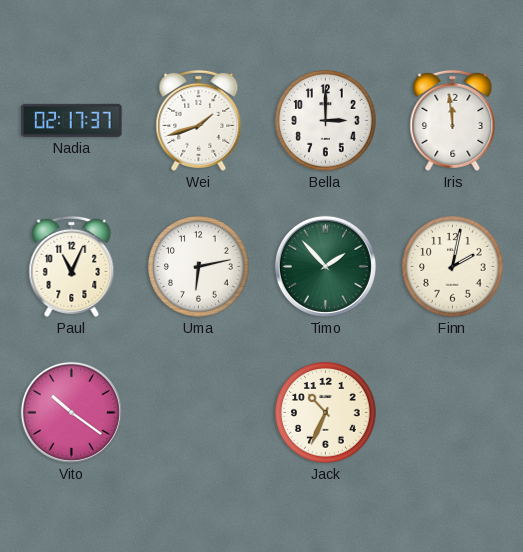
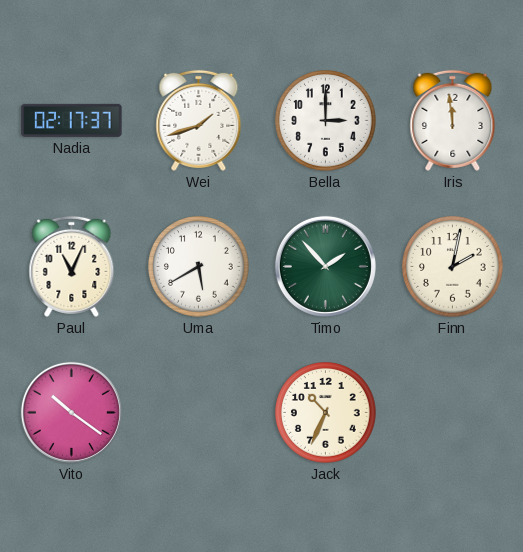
Uma: 6:13 -> 5:40
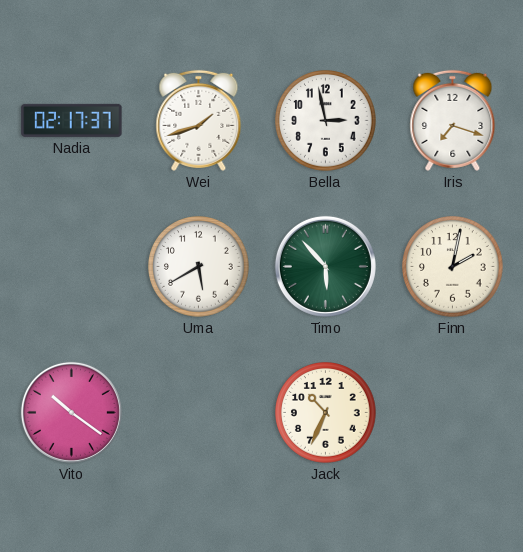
Bella: 3:00 -> 2:58
Iris: 11:59 -> 7:18
Paul: 11:04 -> none
Timo: 1:53 -> 5:53
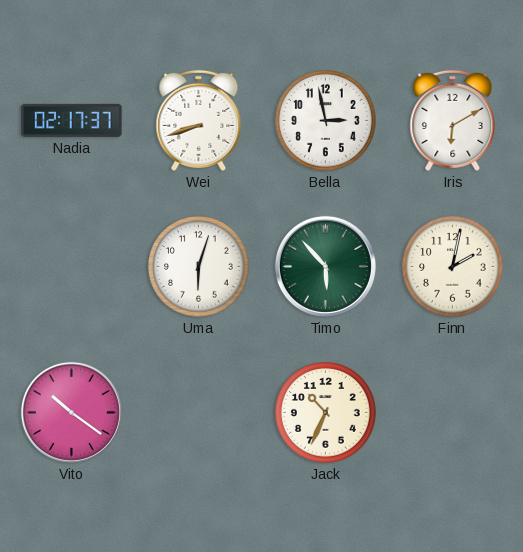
Wei: 1:42 -> 8:42
Iris: 7:18 -> 6:10
Uma: 5:40 -> 6:03
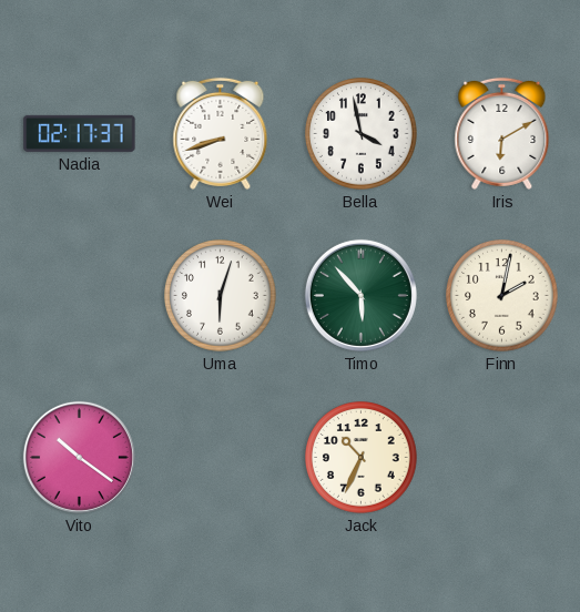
Bella: 2:58 -> 3:58
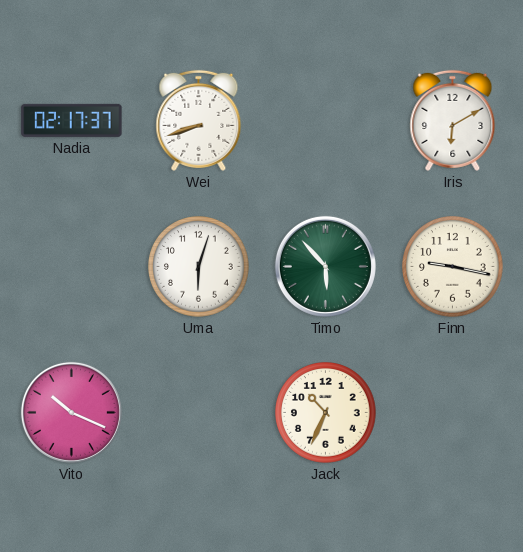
Bella: 3:58 -> none
Finn: 2:02 -> 9:17
Vito: 10:21 -> 10:19
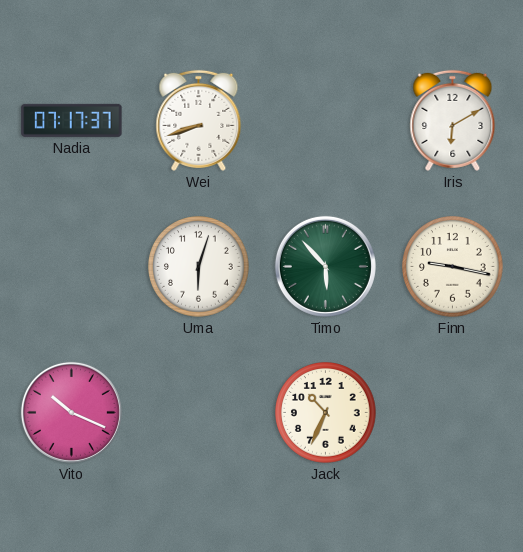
Nadia: 02:17 -> 07:17
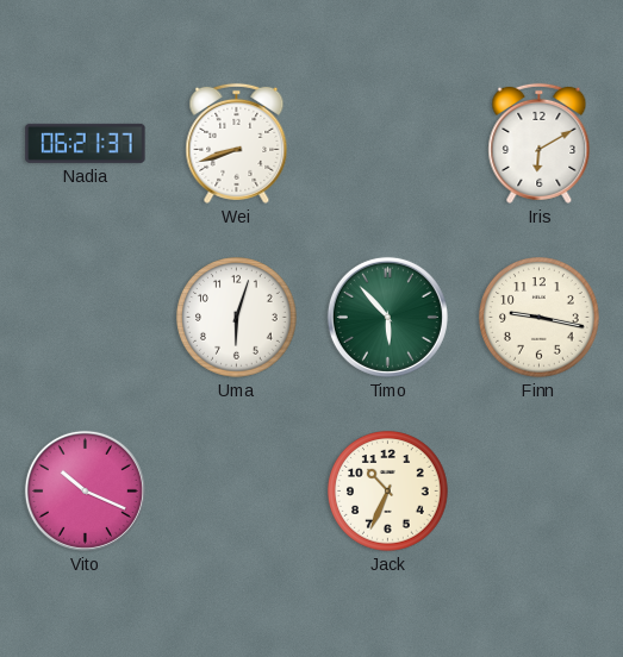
Nadia: 07:17 -> 06:21
